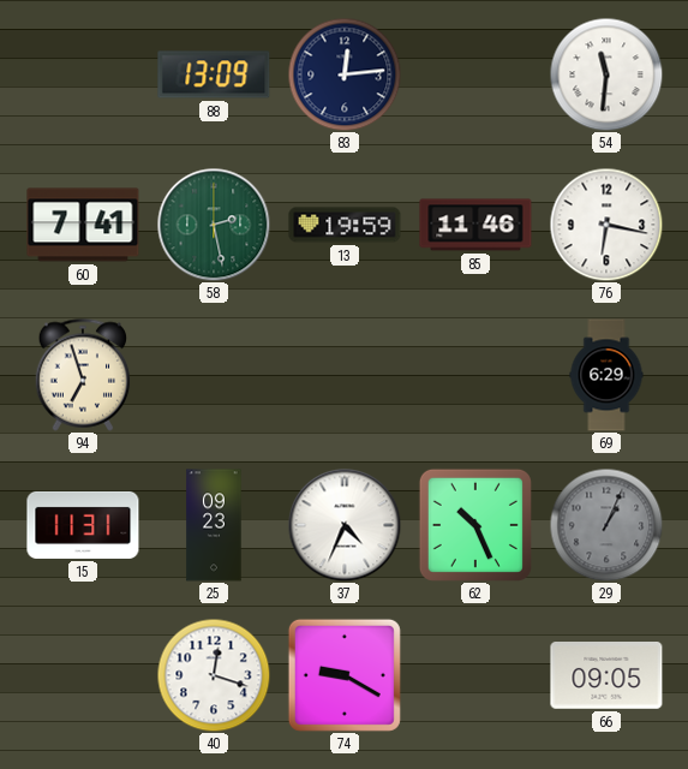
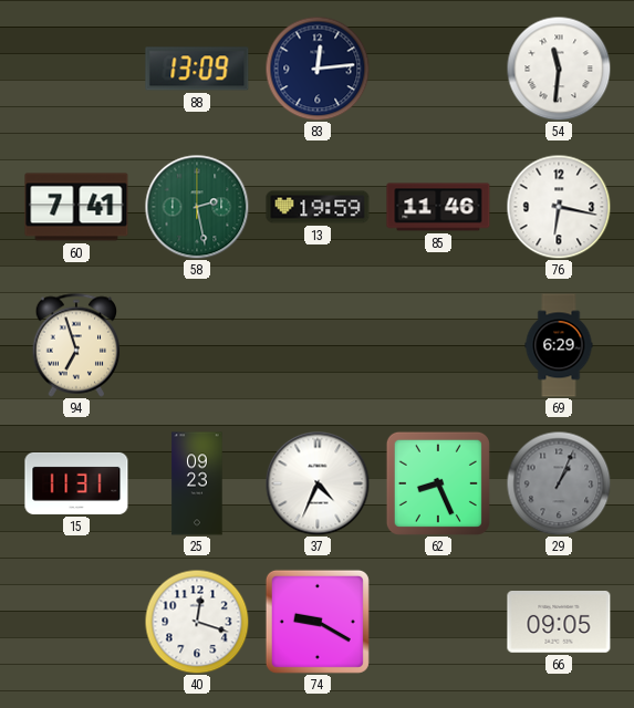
62: 10:26 -> 8:26
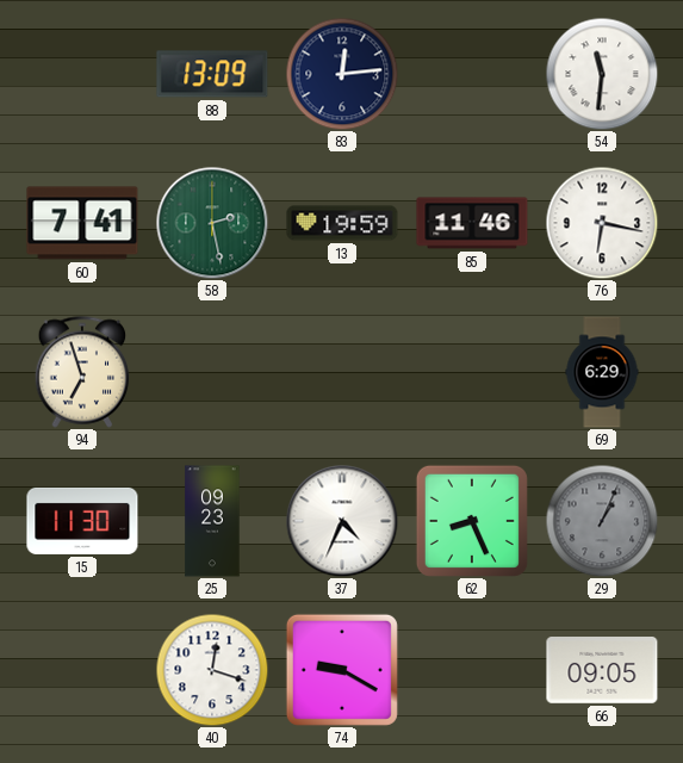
15: 11:31 -> 11:30
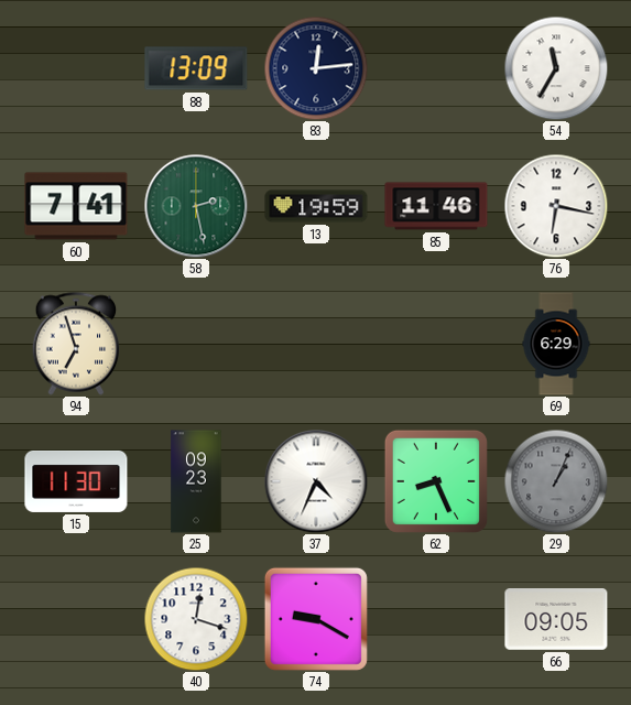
54: 11:31 -> 11:35
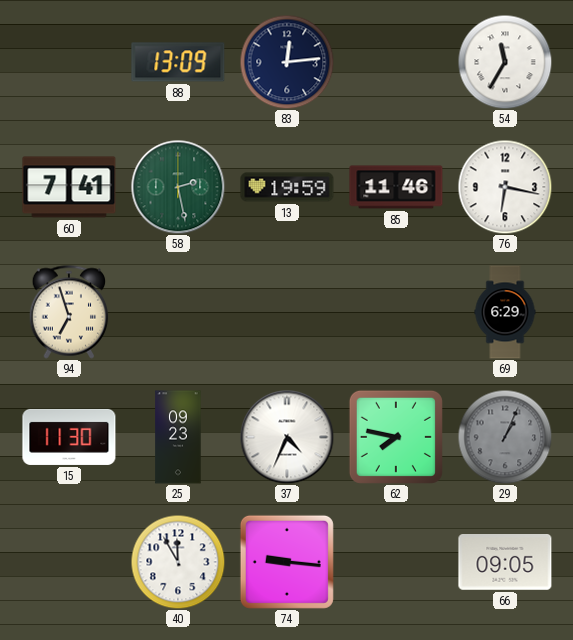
62: 8:26 -> 7:47
40: 12:18 -> 11:55
74: 9:20 -> 9:16
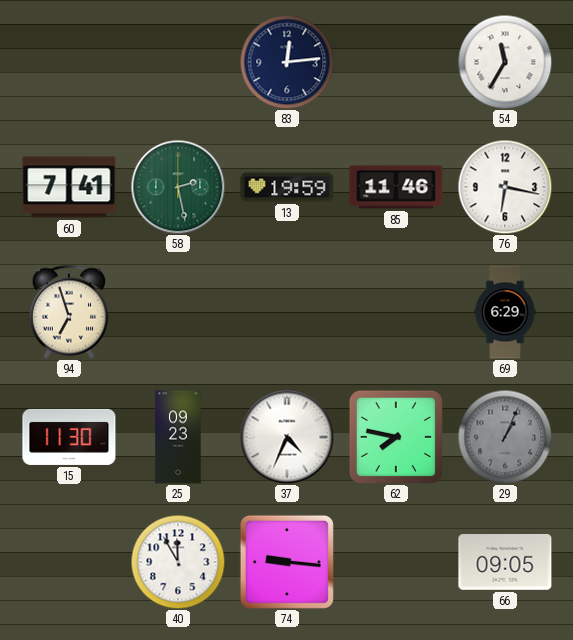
88: 13:09 -> none
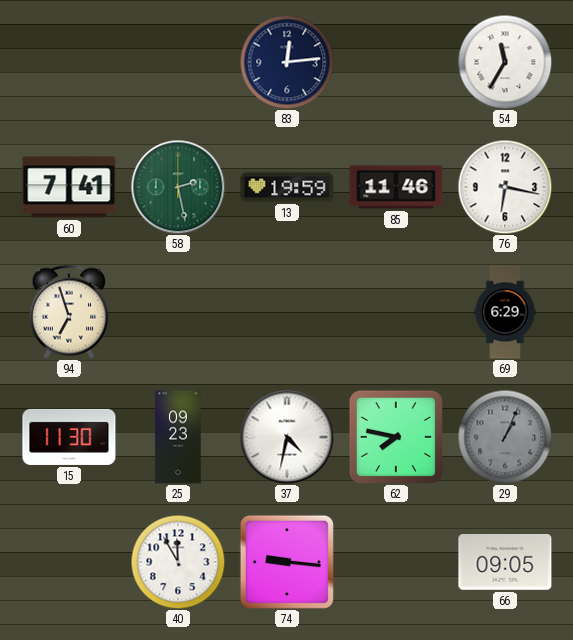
37: 4:34 -> 4:32
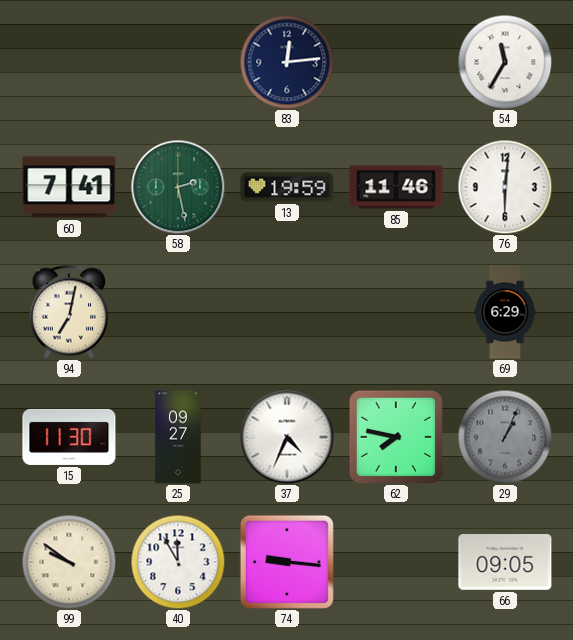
76: 6:17 -> 6:01
94: 6:57 -> 7:02
25: 09:23 -> 09:27
37: 4:32 -> 4:34
99: none -> 9:51
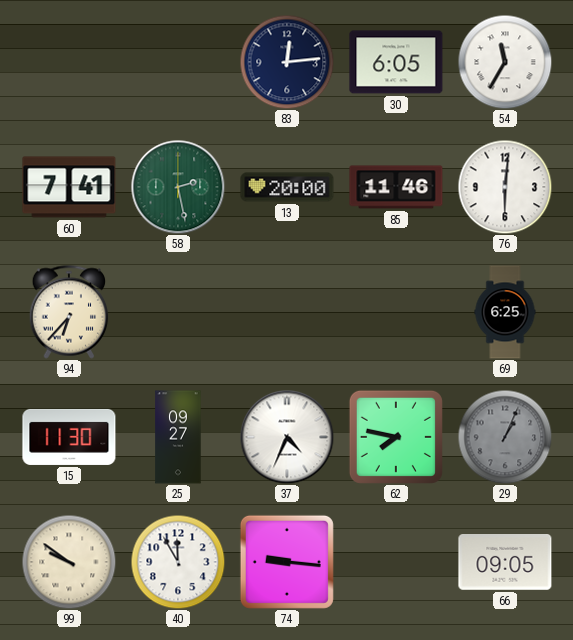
30: none -> 6:05
13: 19:59 -> 20:00
94: 7:02 -> 6:37
69: 6:29 -> 6:25
